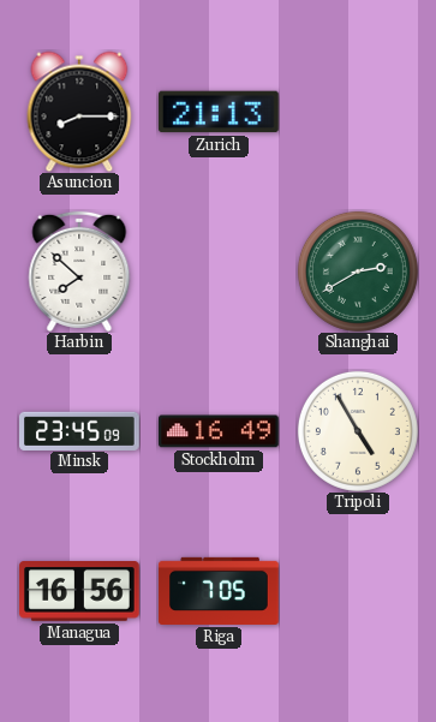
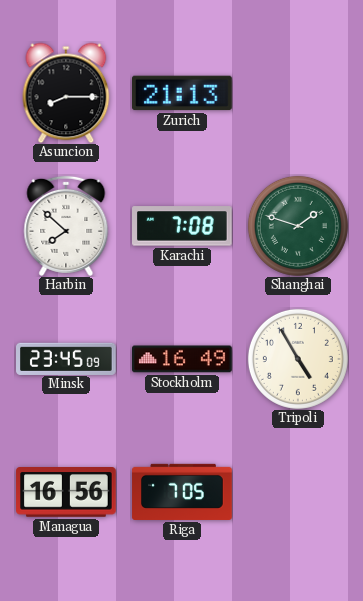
Karachi: none -> 7:08
Shanghai: 2:40 -> 1:48
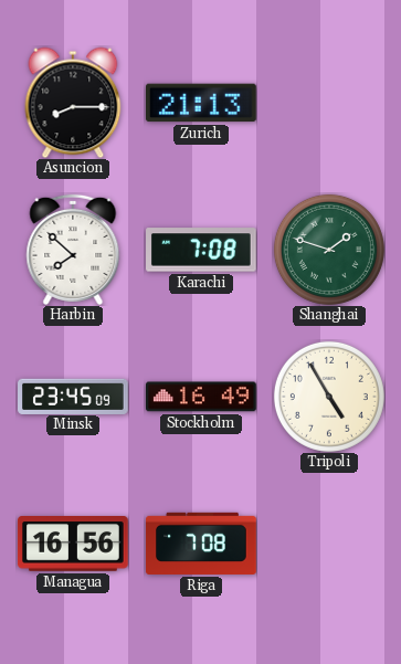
Riga: 7:05 -> 7:08
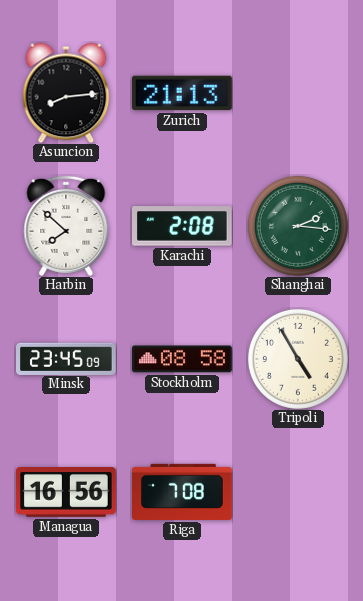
Asuncion: 8:15 -> 8:14
Karachi: 7:08 -> 2:08
Shanghai: 1:48 -> 2:16
Stockholm: 16:49 -> 08:58
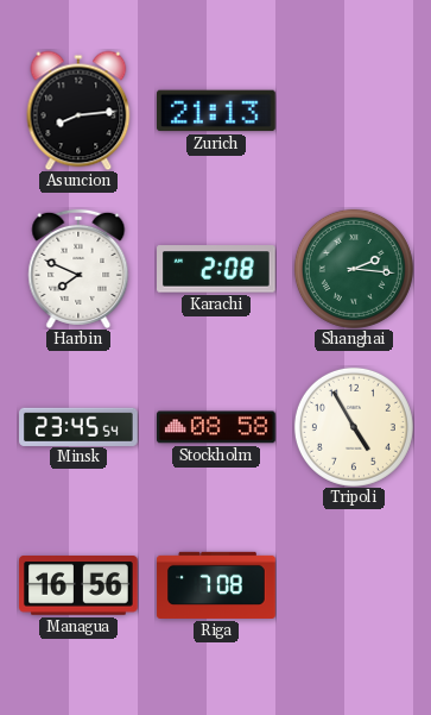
Harbin: 7:52 -> 7:49
Minsk: 23:45:09 -> 23:45:54
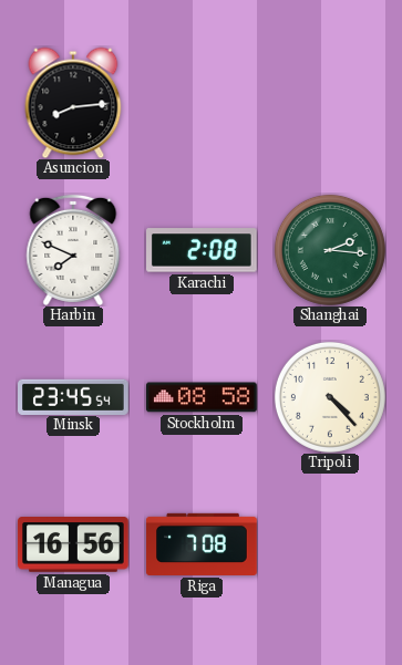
Zurich: 21:13 -> none
Tripoli: 4:55 -> 4:23
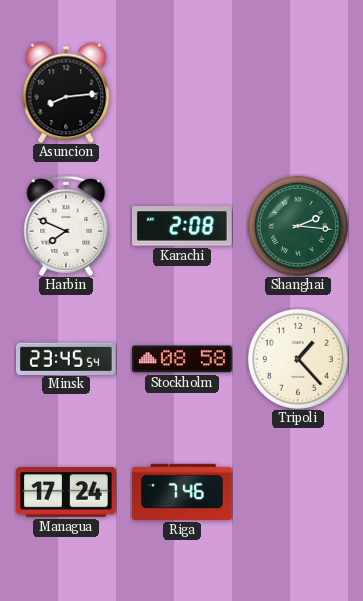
Tripoli: 4:23 -> 1:23
Managua: 16:56 -> 17:24
Riga: 7:08 -> 7:46
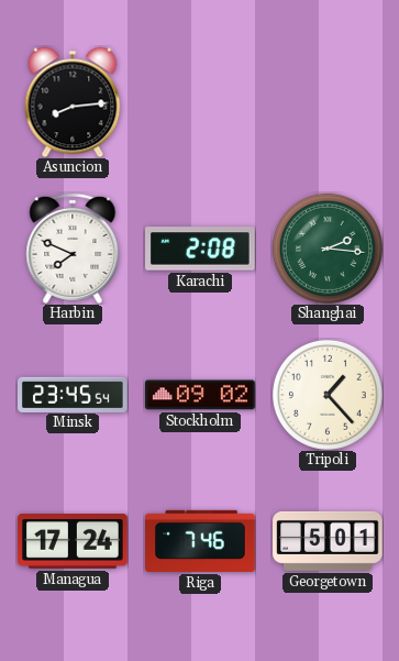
Stockholm: 08:58 -> 09:02
Georgetown: none -> 5:01
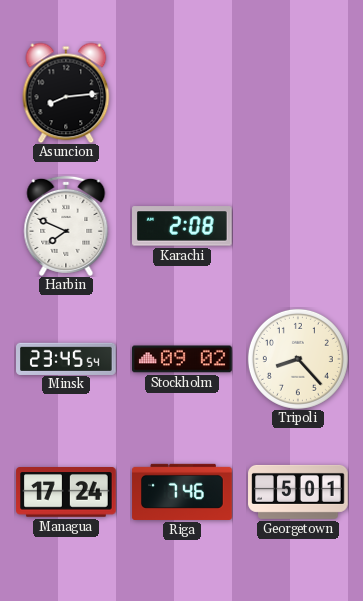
Shanghai: 2:16 -> none
Tripoli: 1:23 -> 8:23
